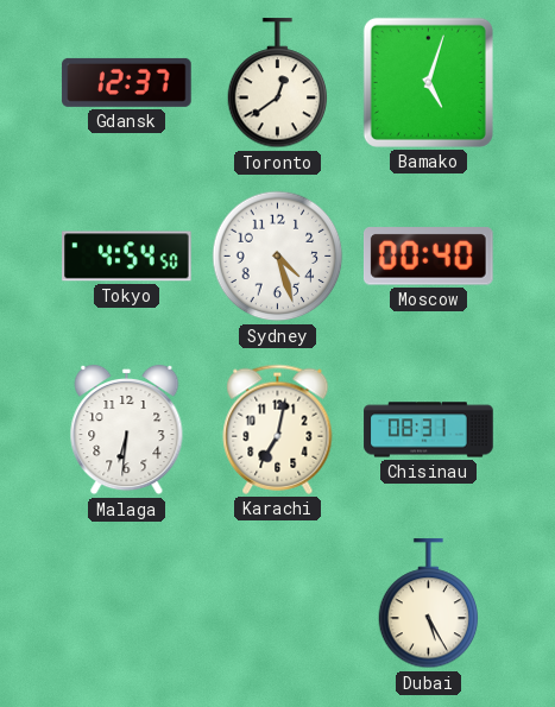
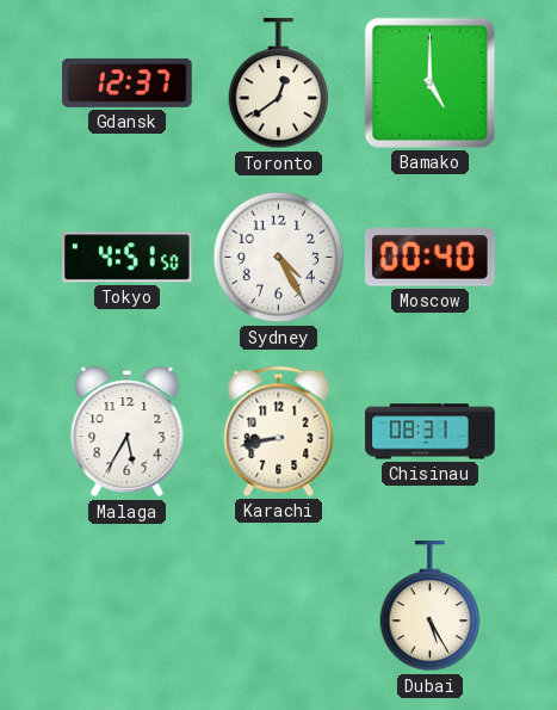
Bamako: 5:03 -> 5:00
Tokyo: 4:54 -> 4:51
Sydney: 4:27 -> 4:25
Malaga: 6:31 -> 5:35
Karachi: 7:02 -> 8:43
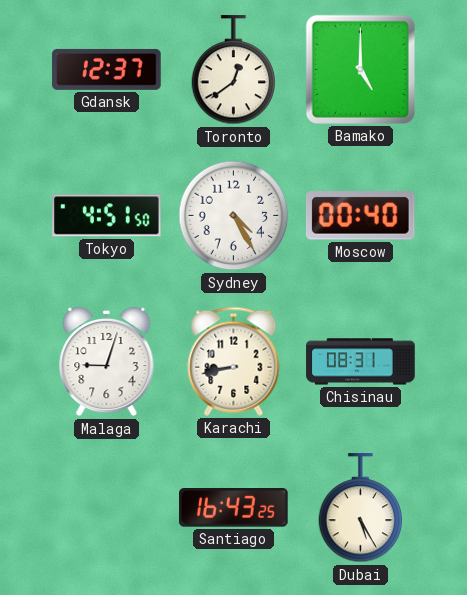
Malaga: 5:35 -> 9:03
Santiago: none -> 16:43
